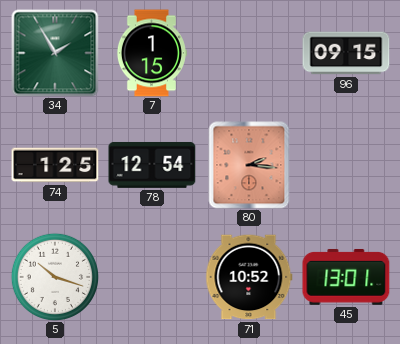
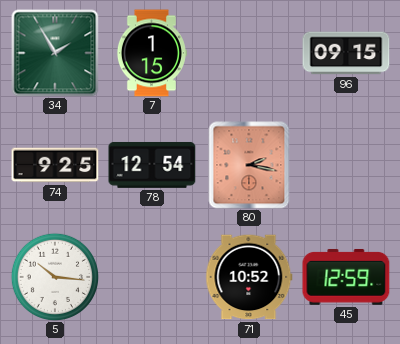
74: 1:25 -> 9:25
80: 2:16 -> 2:17
5: 10:18 -> 10:16
45: 13:01 -> 12:59
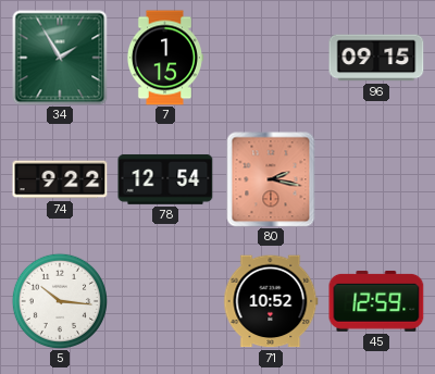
74: 9:25 -> 9:22
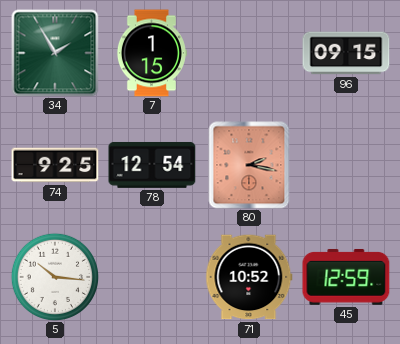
74: 9:22 -> 9:25
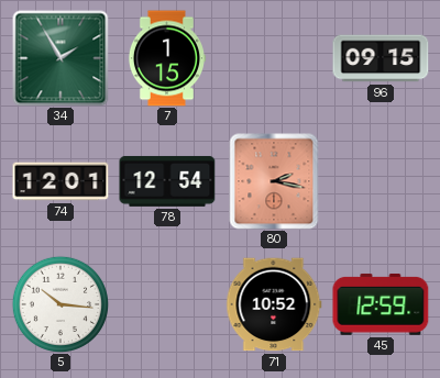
74: 9:25 -> 12:01
